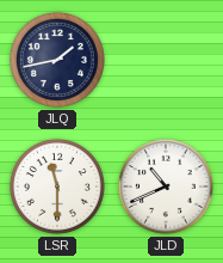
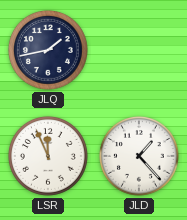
LSR: 11:30 -> 11:56
JLD: 10:41 -> 1:23
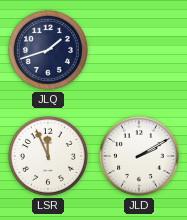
JLQ: 1:43 -> 1:42
JLD: 1:23 -> 2:10
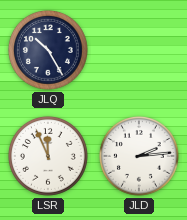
JLQ: 1:42 -> 10:25
JLD: 2:10 -> 2:14
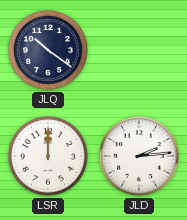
JLQ: 10:25 -> 10:21
LSR: 11:56 -> 12:00
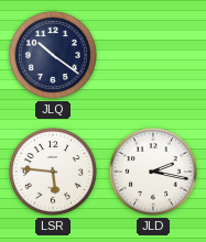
LSR: 12:00 -> 5:46
JLD: 2:14 -> 2:17
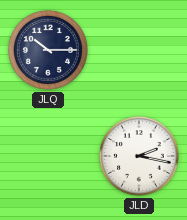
JLQ: 10:21 -> 10:15
LSR: 5:46 -> none
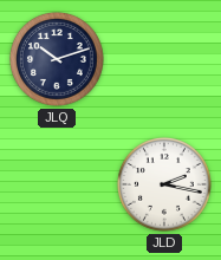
JLQ: 10:15 -> 10:12
